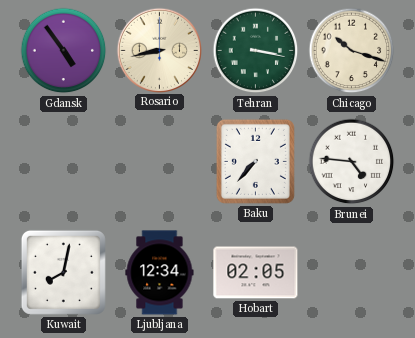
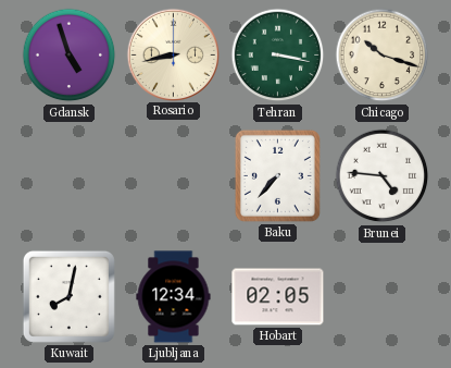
Gdansk: 4:54 -> 4:57
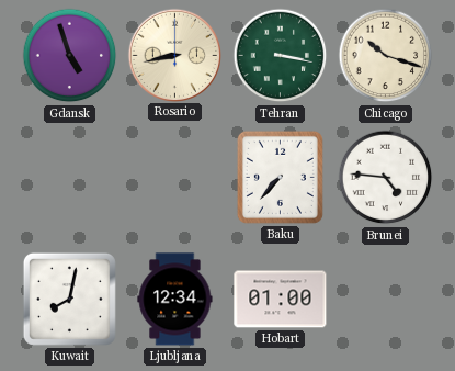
Hobart: 02:05 -> 01:00
